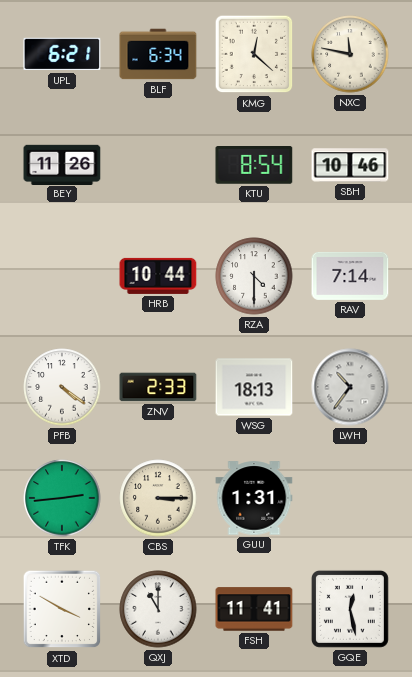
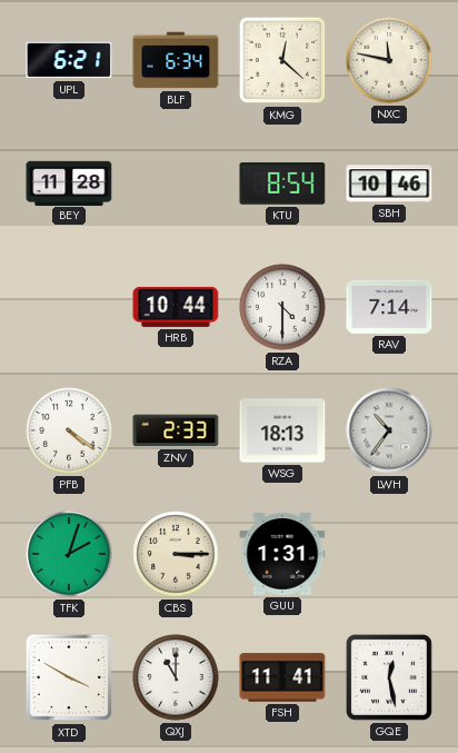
BEY: 11:26 -> 11:28
TFK: 2:44 -> 2:03
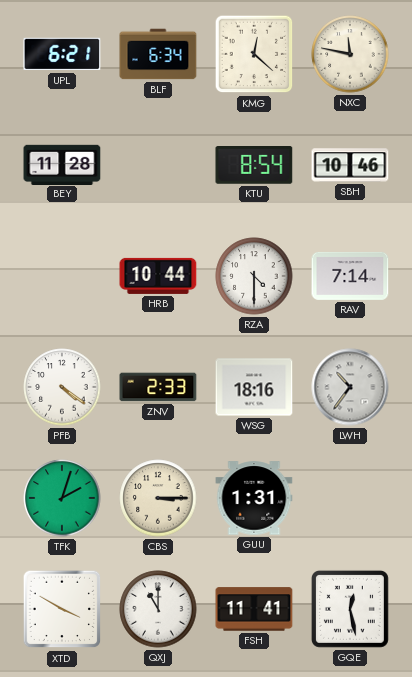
WSG: 18:13 -> 18:16
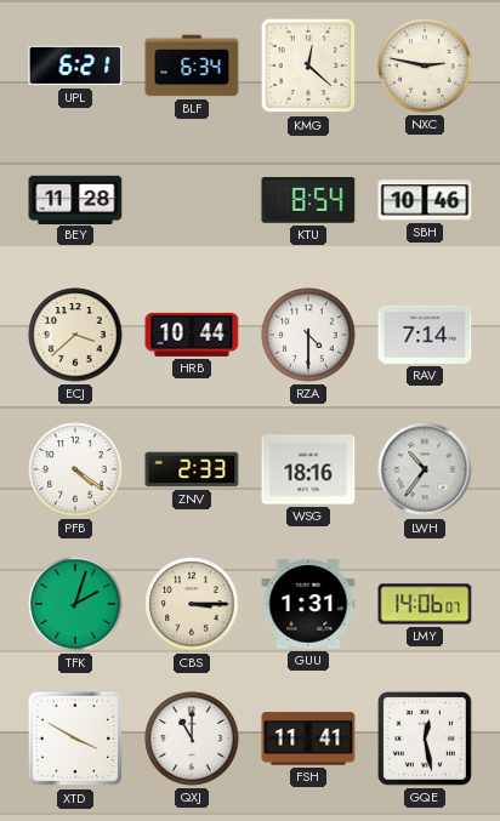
NXC: 11:47 -> 2:47
ECJ: none -> 3:38
LMY: none -> 14:06
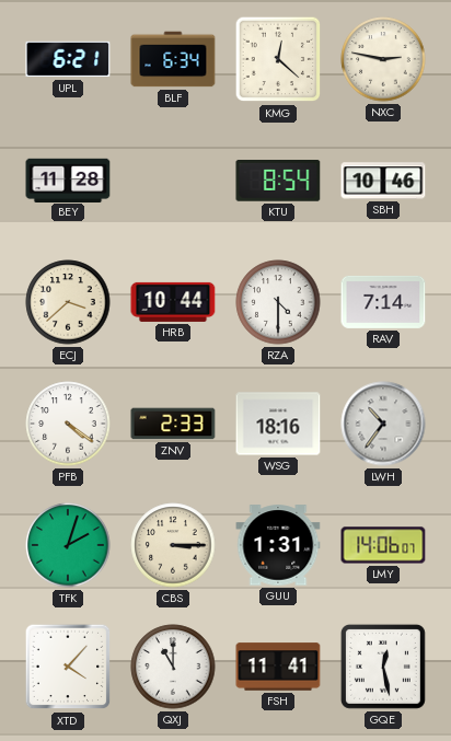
XTD: 3:50 -> 4:07
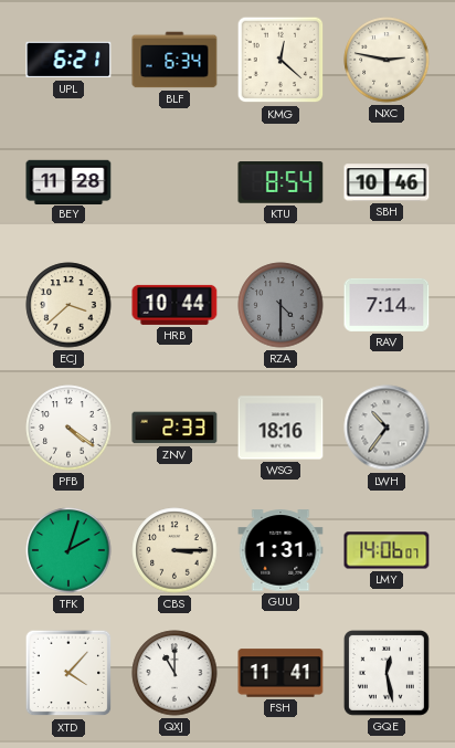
RZA dial: white -> grey
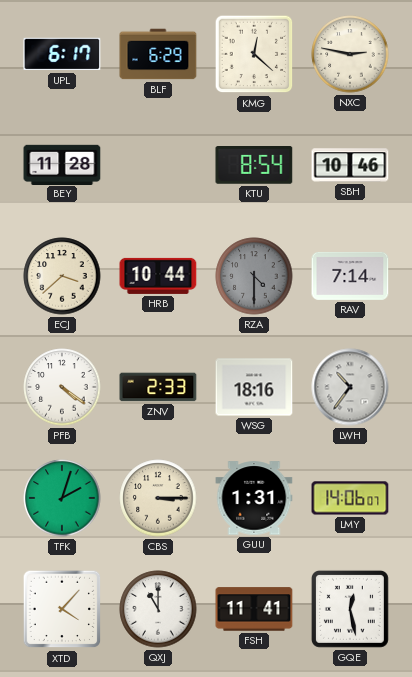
UPL: 6:21 -> 6:17
BLF: 6:34 -> 6:29
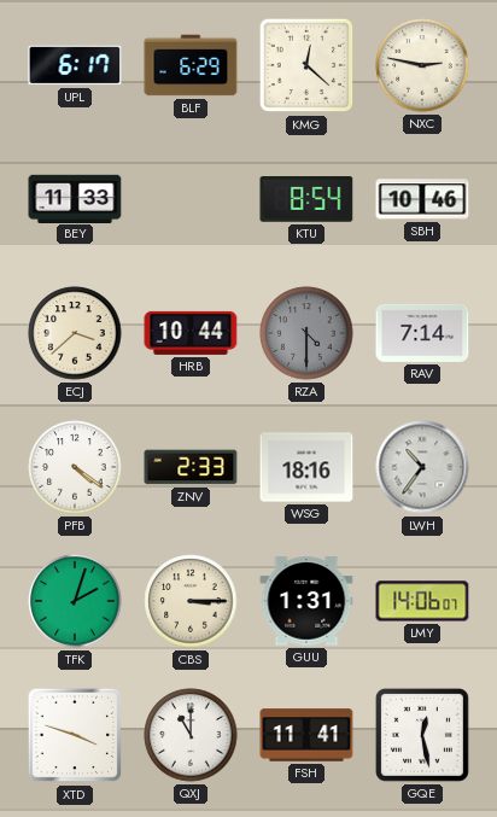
BEY: 11:28 -> 11:33
XTD: 4:07 -> 3:48
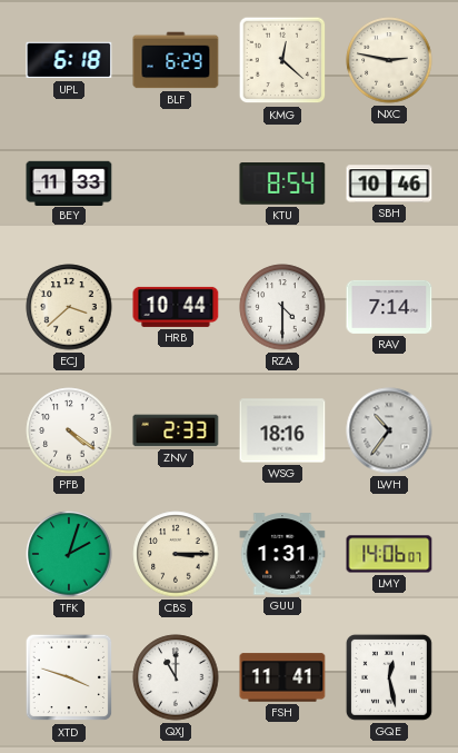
UPL: 6:17 -> 6:18
RZA dial: grey -> white
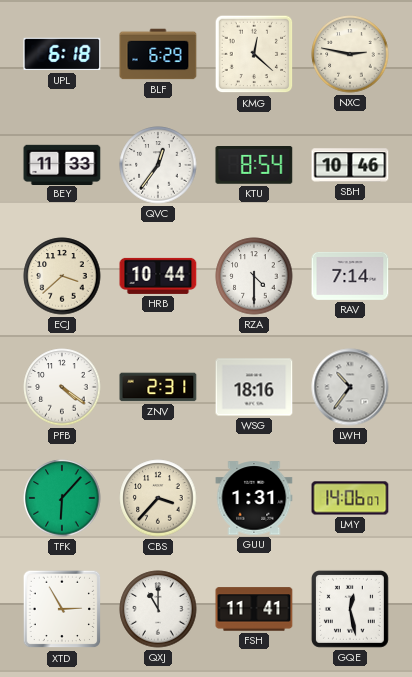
QVC: none -> 12:36
ZNV: 2:33 -> 2:31
TFK: 2:03 -> 6:07
CBS: 3:15 -> 3:37
XTD: 3:48 -> 2:55
